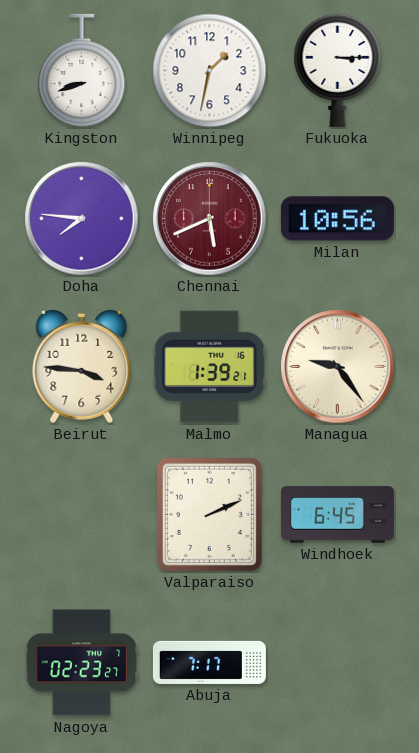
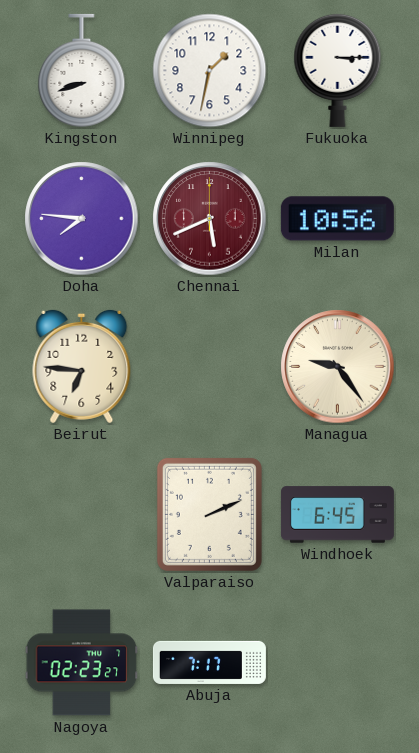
Beirut: 3:46 -> 6:46
Malmo: 1:39 -> none
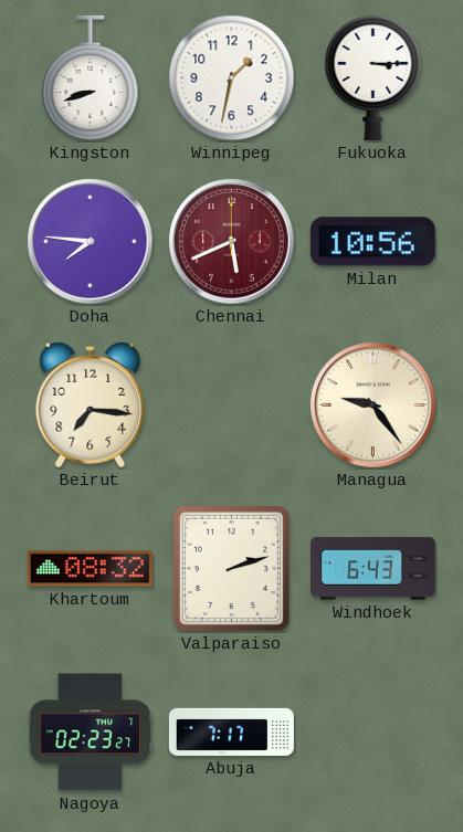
Beirut: 6:46 -> 7:16
Khartoum: none -> 08:32
Valparaiso: 2:11 -> 2:12
Windhoek: 6:45 -> 6:43
